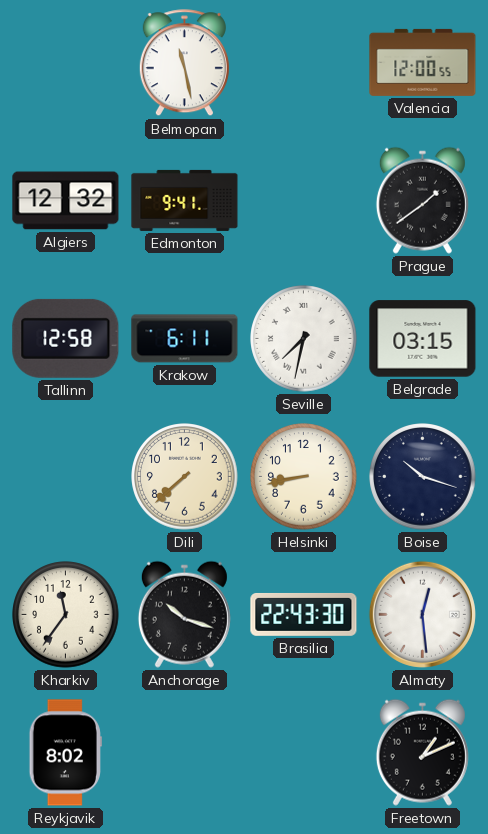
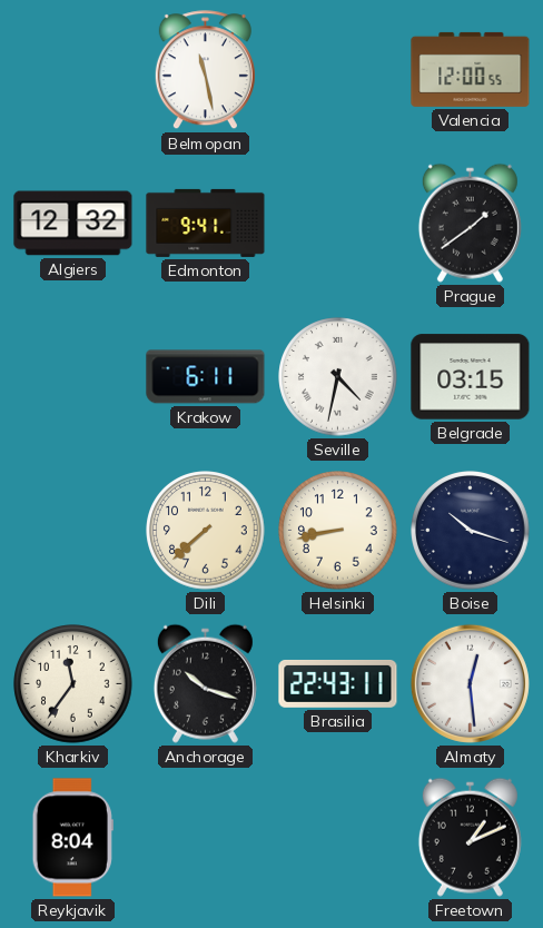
Tallinn: 12:58 -> none
Seville: 7:32 -> 4:32
Brasilia: 22:43:30 -> 22:43:11
Reykjavik: 8:02 -> 8:04
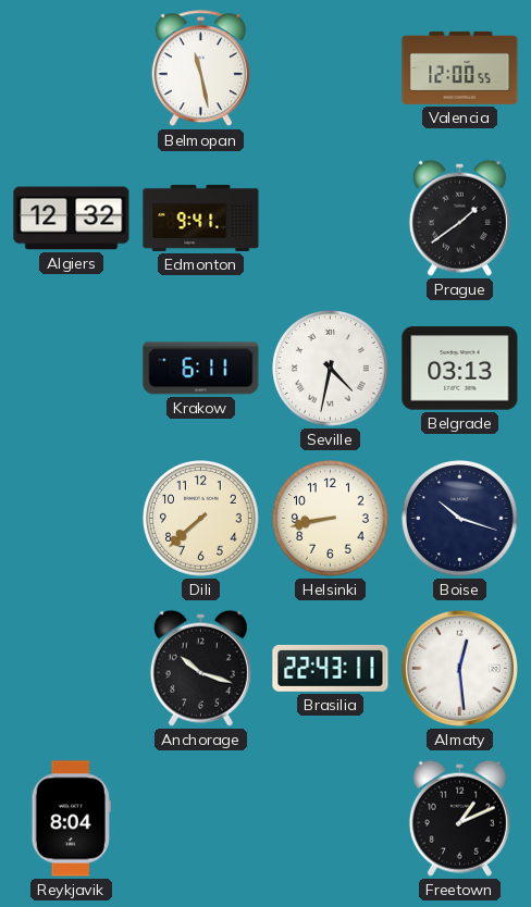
Belgrade: 03:15 -> 03:13
Kharkiv: 11:36 -> none
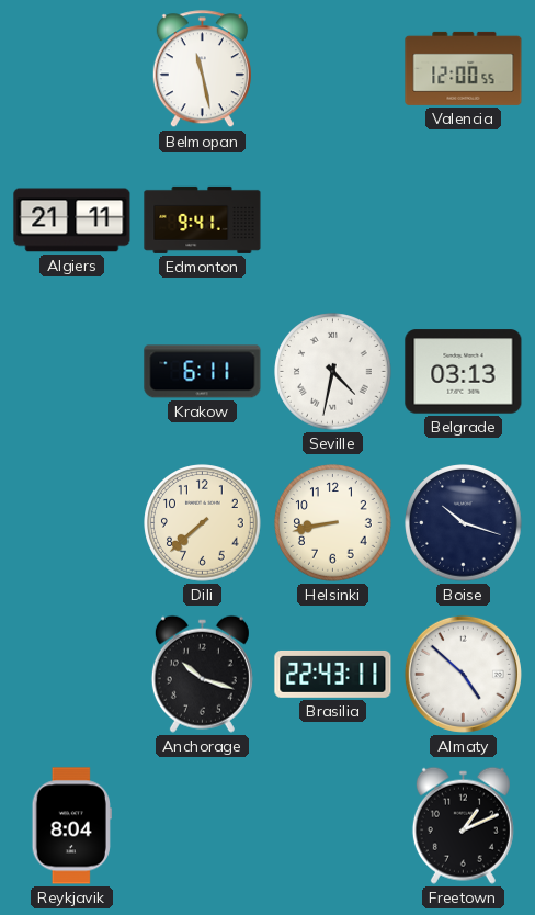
Algiers: 12:32 -> 21:11
Prague: 1:39 -> none
Almaty: 12:29 -> 4:52
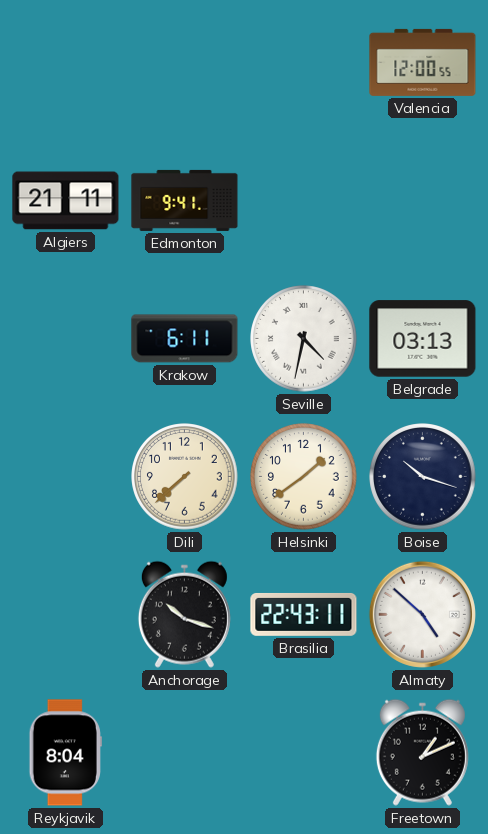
Belmopan: 11:28 -> none
Helsinki: 8:43 -> 1:39
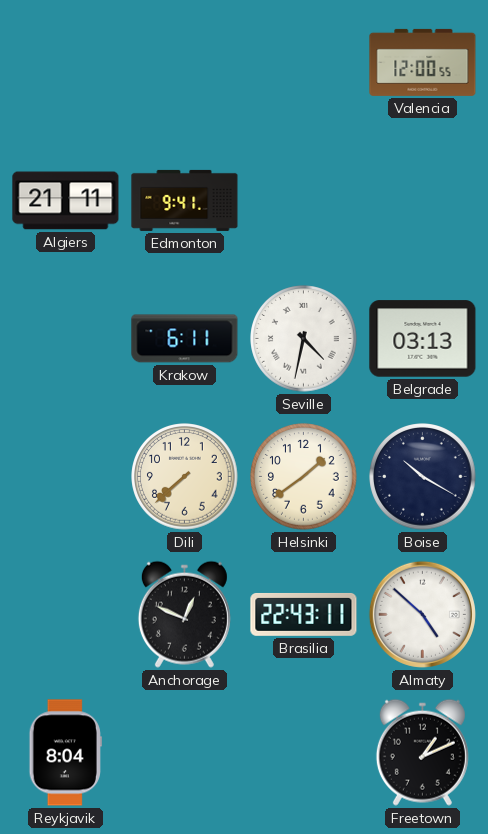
Boise: 10:18 -> 10:20
Anchorage: 10:18 -> 12:49
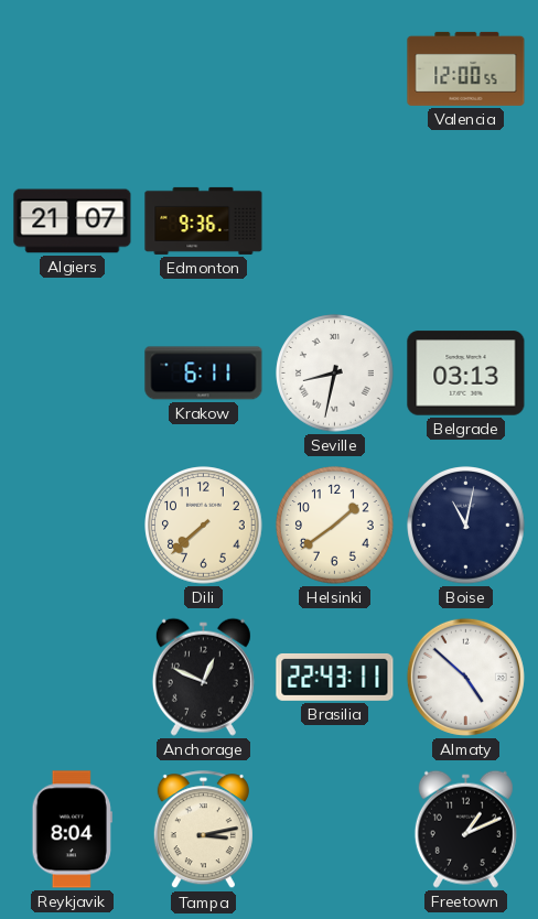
Algiers: 21:11 -> 21:07
Edmonton: 9:41 -> 9:36
Seville: 4:32 -> 8:32
Boise: 10:20 -> 11:02
Tampa: none -> 3:13
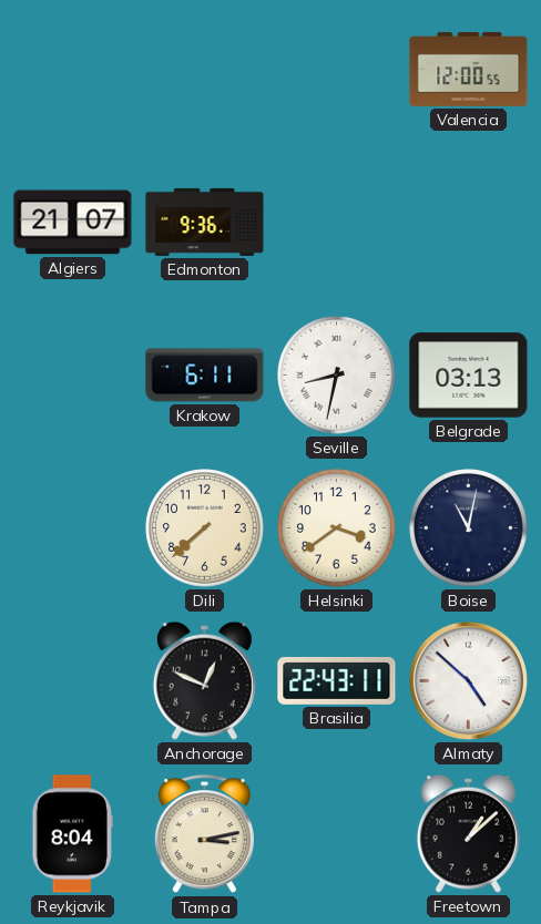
Helsinki: 1:39 -> 3:39
Freetown: 1:11 -> 1:08
